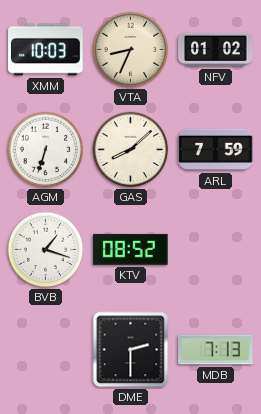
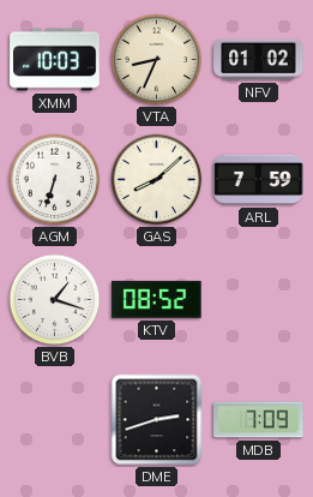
DME: 2:30 -> 2:42
MDB: 7:13 -> 7:09
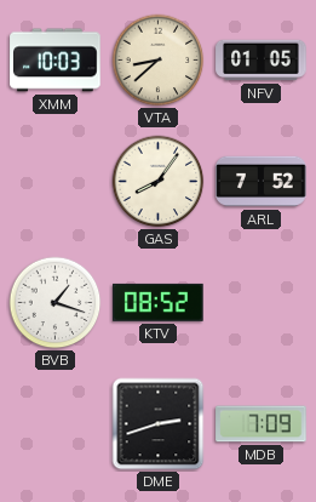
VTA: 8:34 -> 8:38
NFV: 01:02 -> 01:05
AGM: 6:33 -> none
GAS: 8:08 -> 8:06
ARL: 7:59 -> 7:52
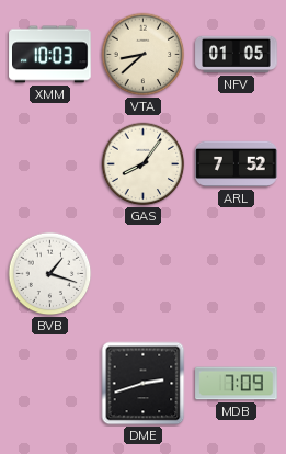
KTV: 08:52 -> none
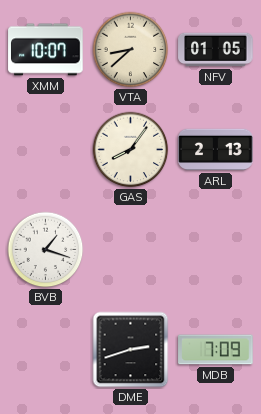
XMM: 10:03 -> 10:07
ARL: 7:52 -> 2:13
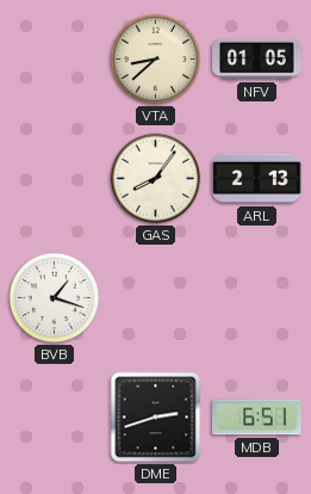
XMM: 10:07 -> none
MDB: 7:09 -> 6:51
